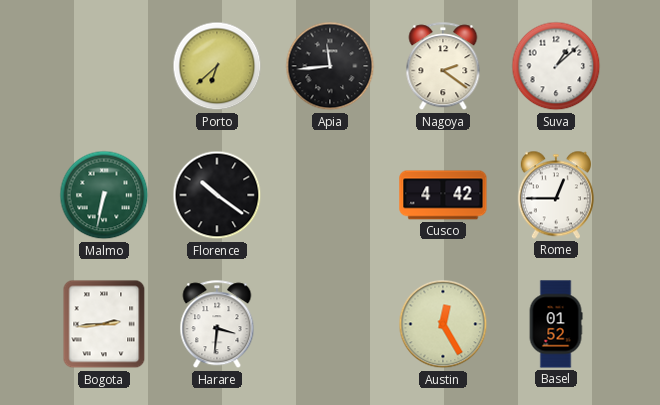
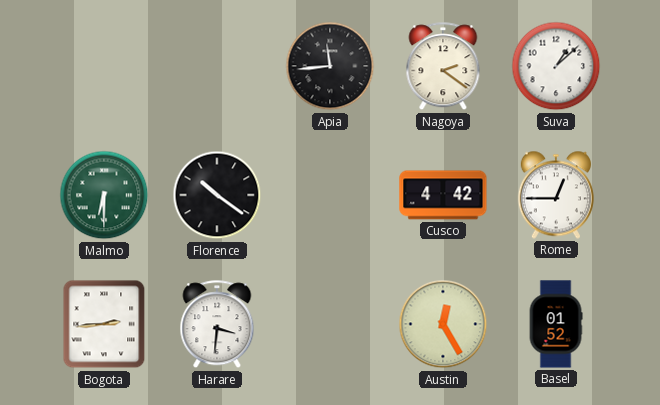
Porto: 6:38 -> none
Malmo: 6:32 -> 6:30
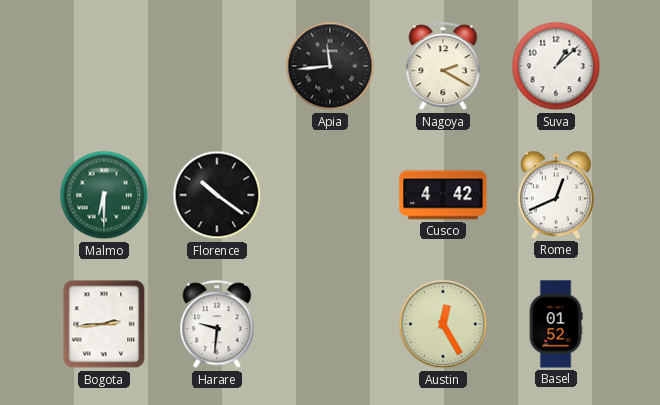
Nagoya: 2:21 -> 2:20
Rome: 12:45 -> 12:41
Harare: 3:31 -> 9:31
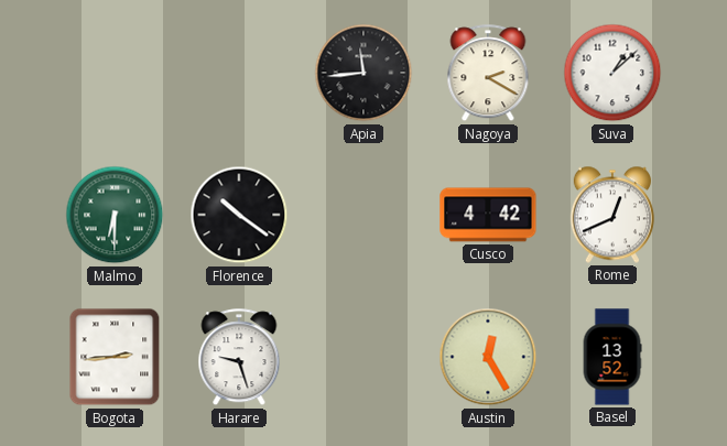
Harare: 9:31 -> 9:27
Basel: 01:52 -> 13:52
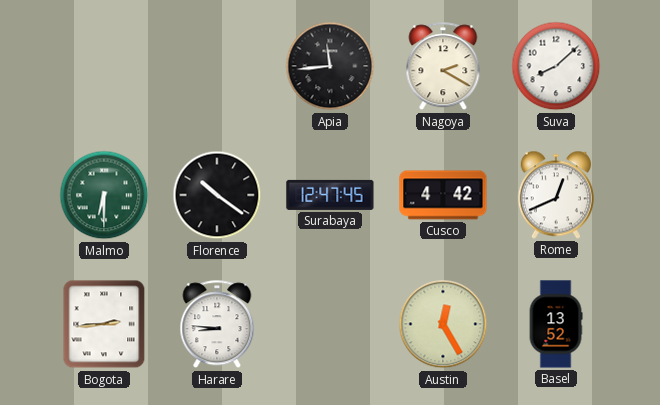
Suva: 1:08 -> 8:08
Surabaya: none -> 12:47
Harare: 9:27 -> 8:46
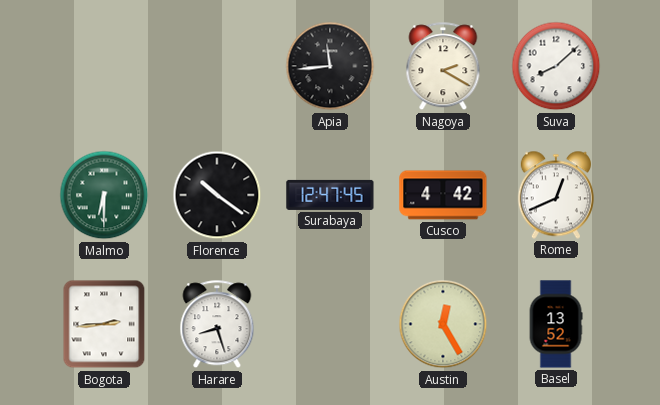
Harare: 8:46 -> 8:27
